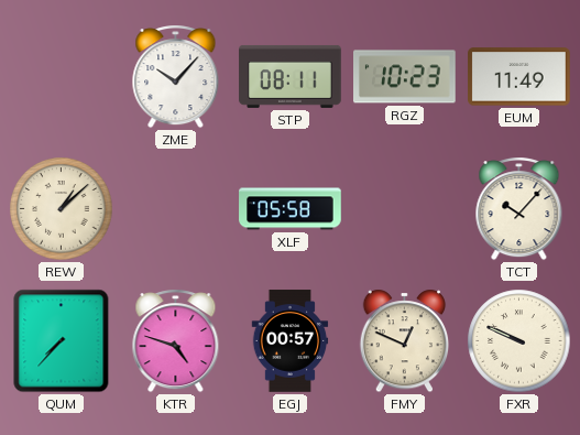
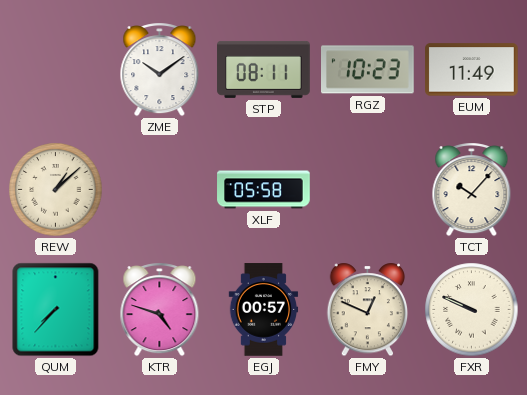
ZME: 10:07 -> 10:09
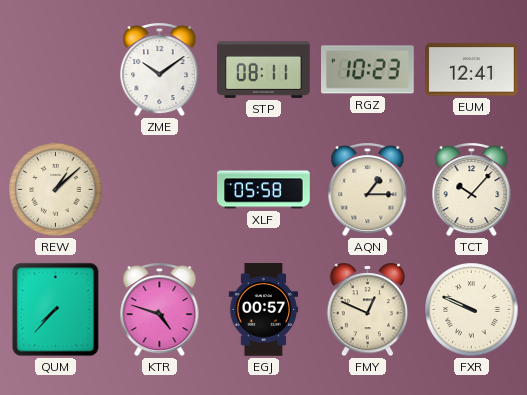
EUM: 11:49 -> 12:41
AQN: none -> 1:15
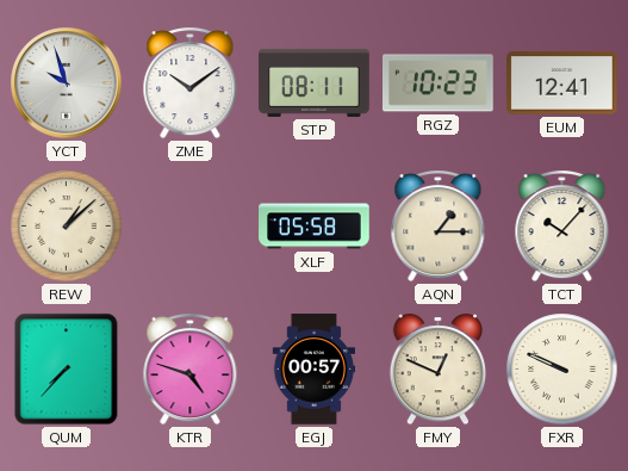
YCT: none -> 9:57
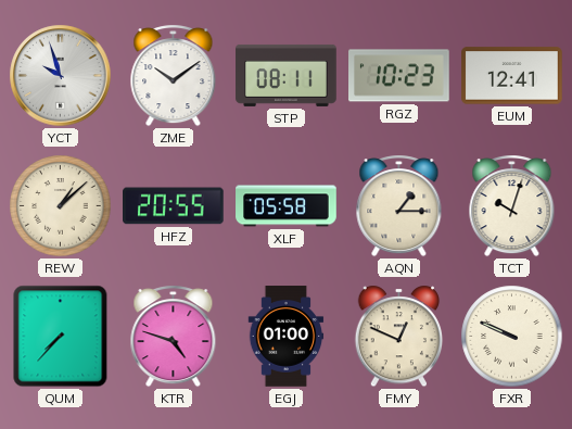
HFZ: none -> 20:55
TCT: 10:07 -> 10:03
EGJ: 00:57 -> 01:00
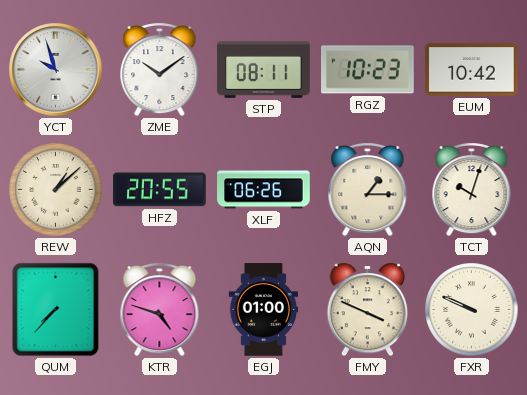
EUM: 12:41 -> 10:42
XLF: 05:58 -> 06:26
FMY: 12:49 -> 3:49
